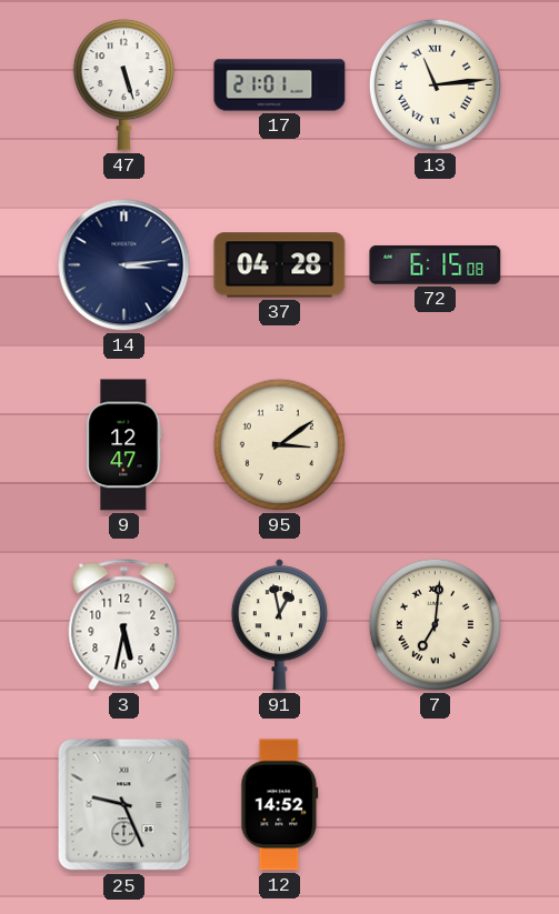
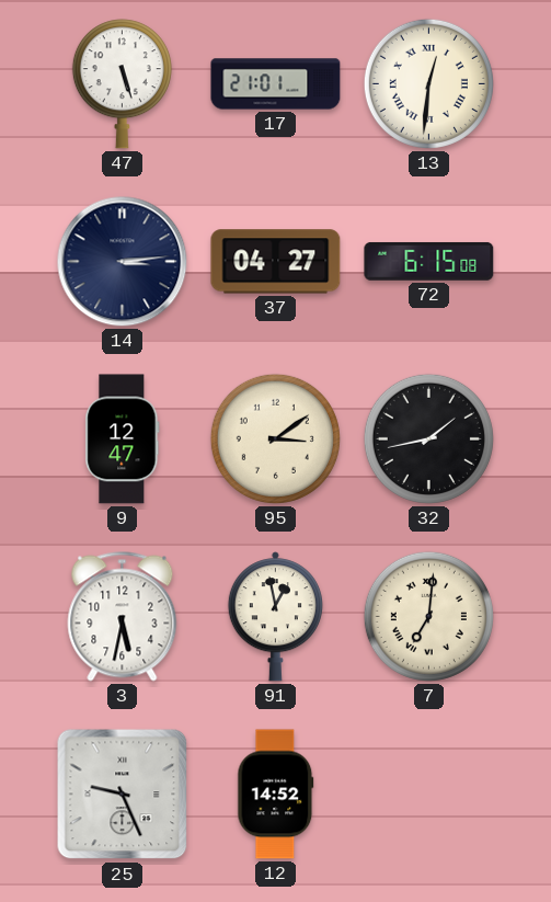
13: 11:14 -> 12:31
37: 04:28 -> 04:27
32: none -> 1:43
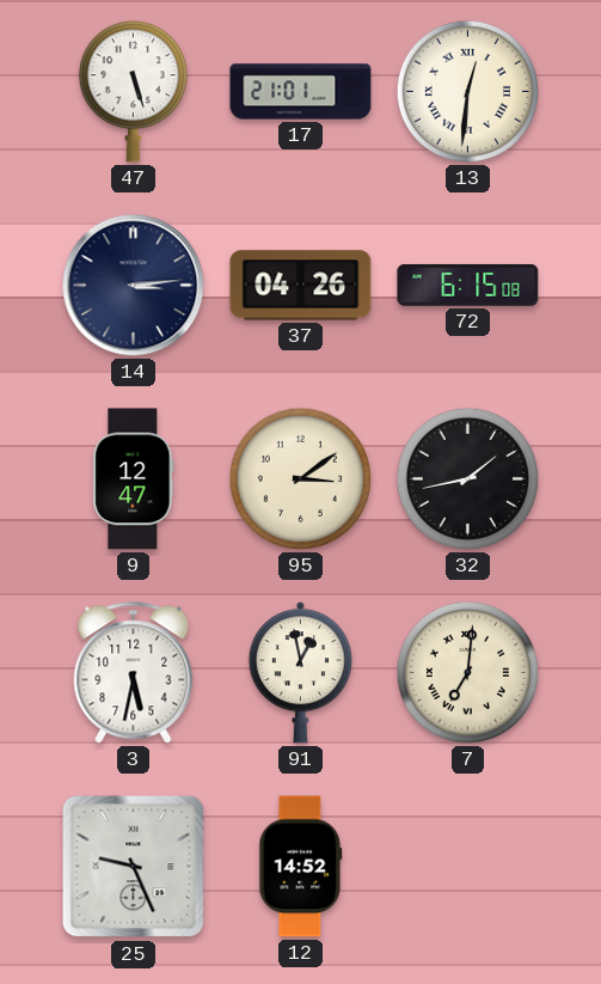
37: 04:27 -> 04:26
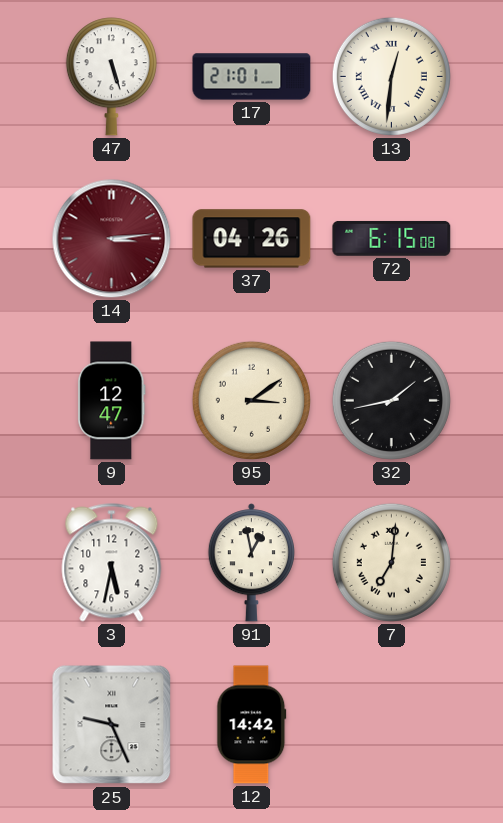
14 dial: navy -> burgundy
12: 14:52 -> 14:42
